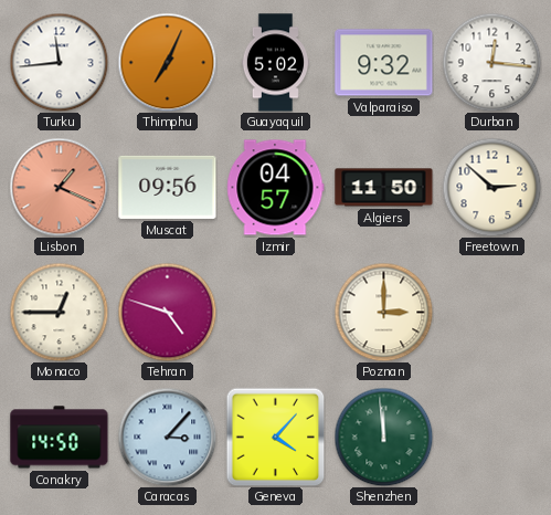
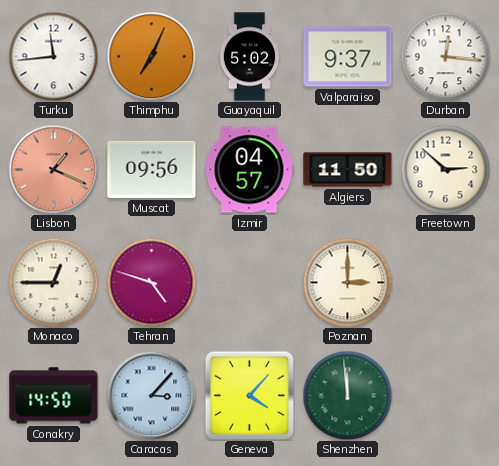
Valparaiso: 9:32 -> 9:37
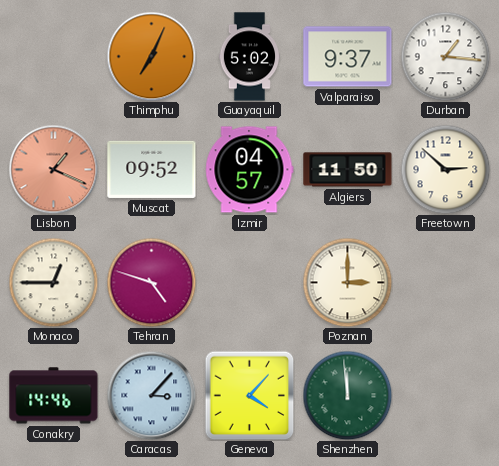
Turku: 11:44 -> none
Durban: 12:16 -> 1:16
Muscat: 09:56 -> 09:52
Conakry: 14:50 -> 14:46
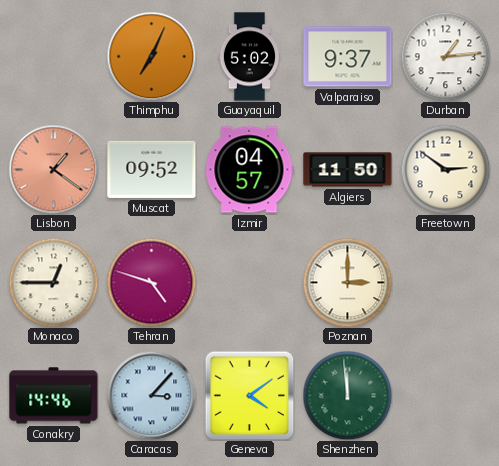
Durban: 1:16 -> 1:14
Lisbon: 1:19 -> 1:21
Freetown: 2:52 -> 2:51
Geneva: 4:07 -> 4:09
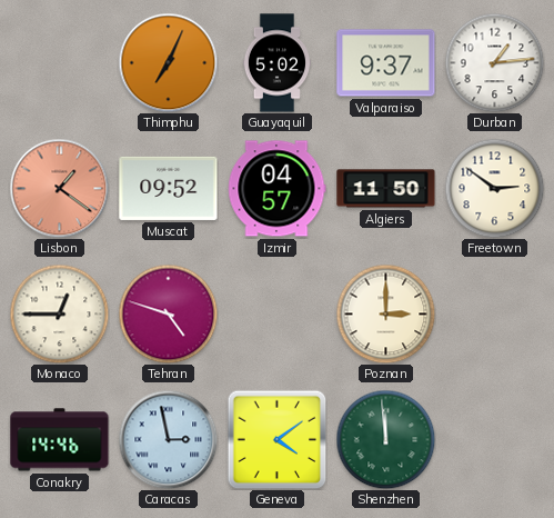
Caracas: 3:07 -> 2:58
